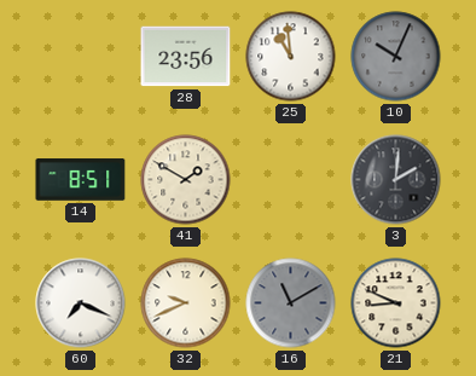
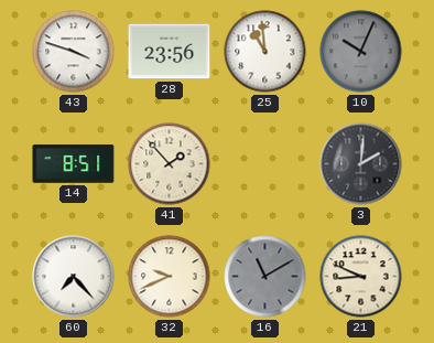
43: none -> 3:48
41: 1:50 -> 1:53
60: 7:19 -> 7:23
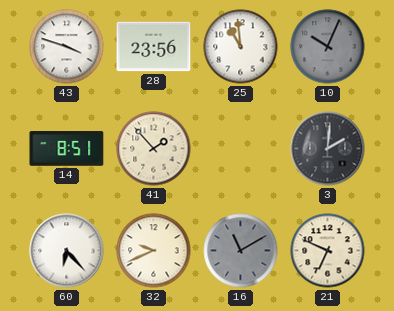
60: 7:23 -> 6:23
21: 8:49 -> 6:49
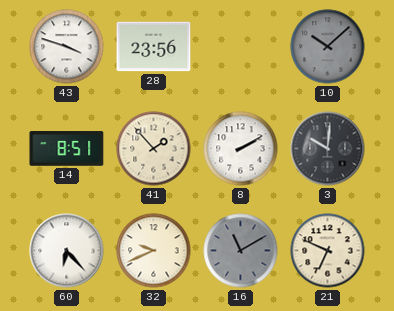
25: 10:59 -> none
10: 10:04 -> 10:08
8: none -> 2:10
3: 2:01 -> 10:01
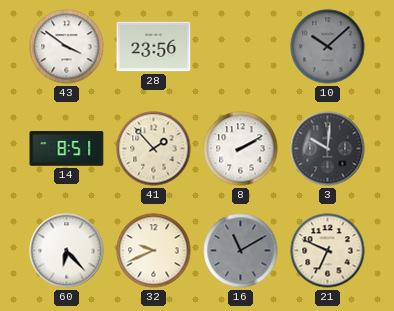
43: 3:48 -> 3:51
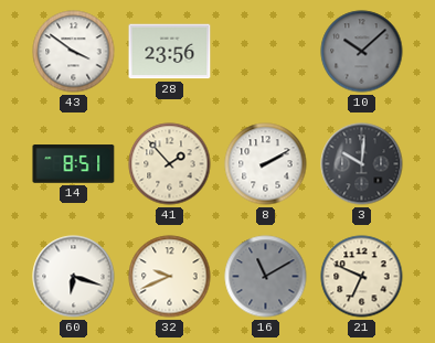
60: 6:23 -> 6:18
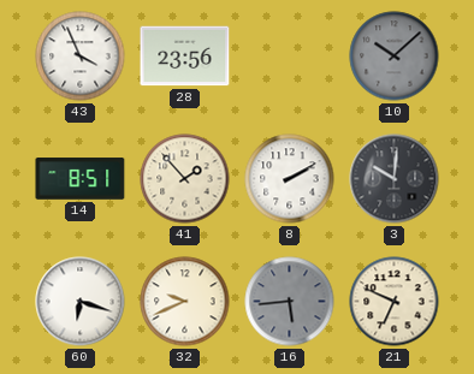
43: 3:51 -> 3:56
16: 11:10 -> 5:44
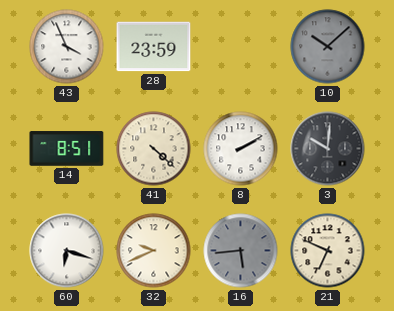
28: 23:56 -> 23:59
41: 1:53 -> 4:22
